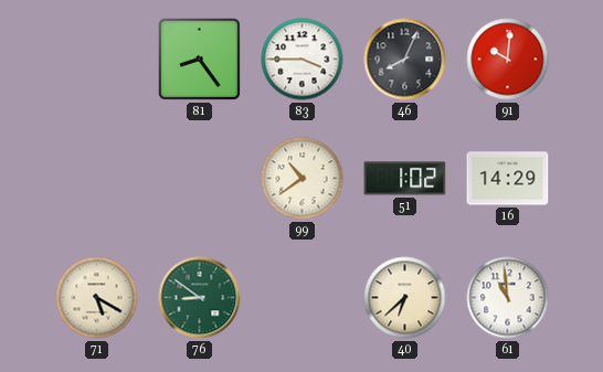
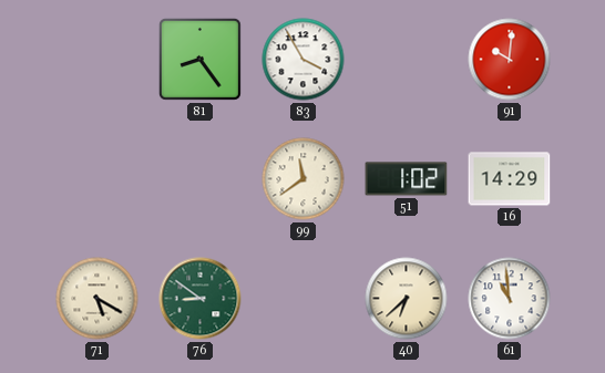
83: 3:45 -> 3:55
46: 8:04 -> none
99: 10:39 -> 11:39
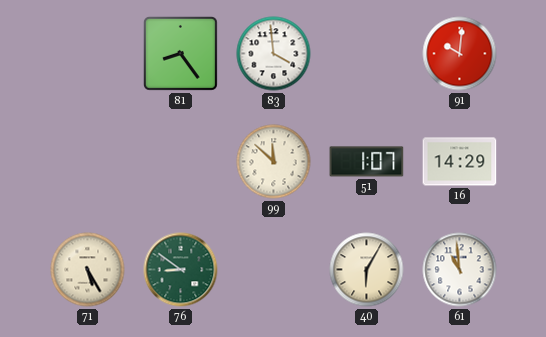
83: 3:55 -> 3:59
99: 11:39 -> 11:52
51: 1:02 -> 1:07
71: 5:20 -> 5:25
40: 6:38 -> 6:05
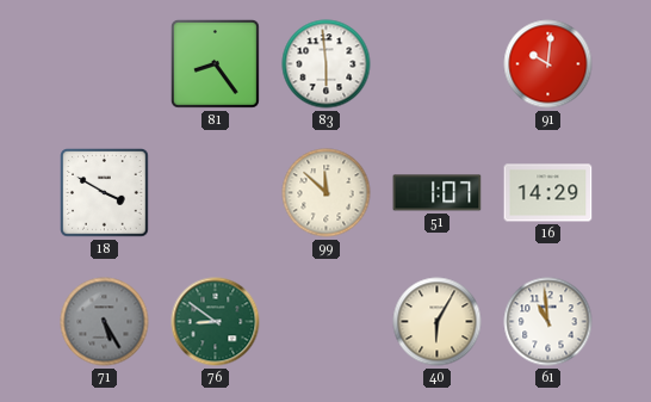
83: 3:59 -> 5:59
18: none -> 3:50
71 dial: cream -> grey
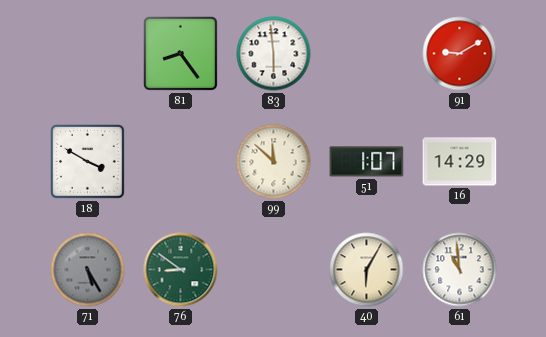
91: 10:01 -> 9:10
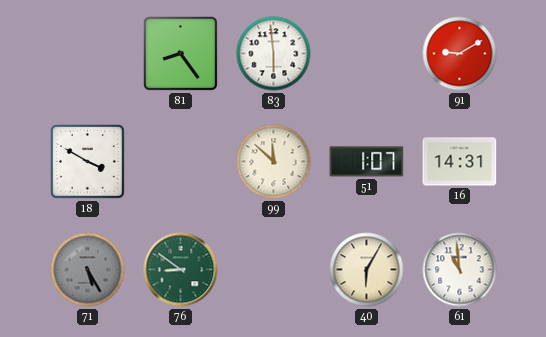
16: 14:29 -> 14:31
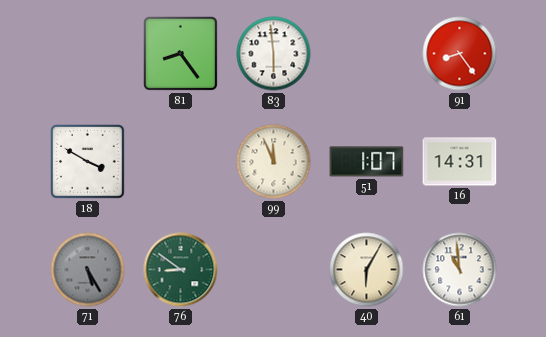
91: 9:10 -> 8:24
99: 11:52 -> 11:56
